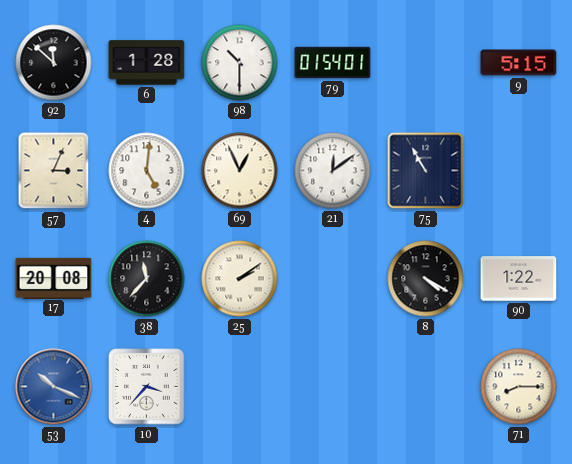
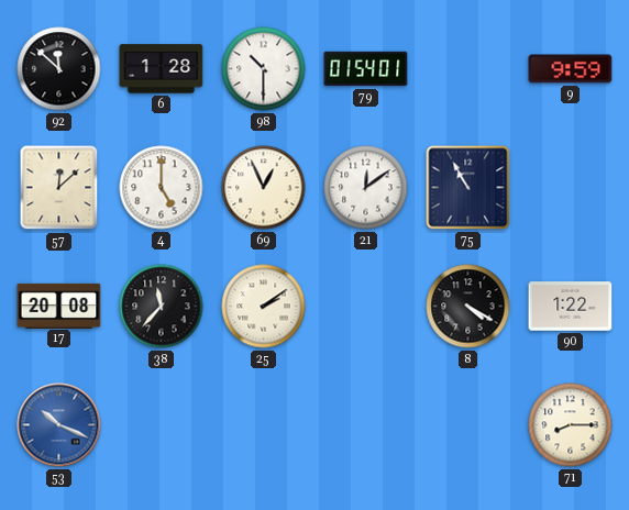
9: 5:15 -> 9:59
57: 3:04 -> 12:08
4: 5:01 -> 5:00
10: 3:37 -> none
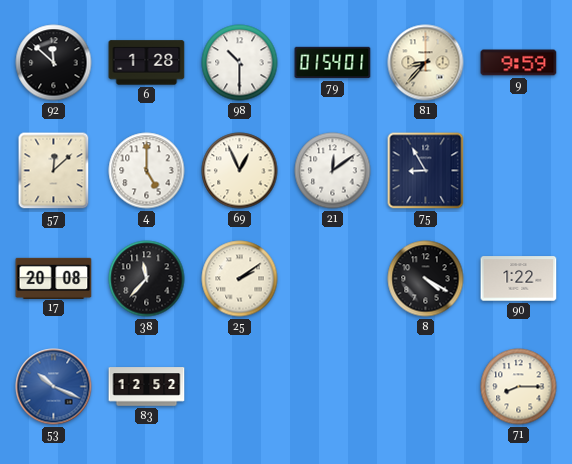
81: none -> 8:37
75: 10:55 -> 8:55
83: none -> 12:52
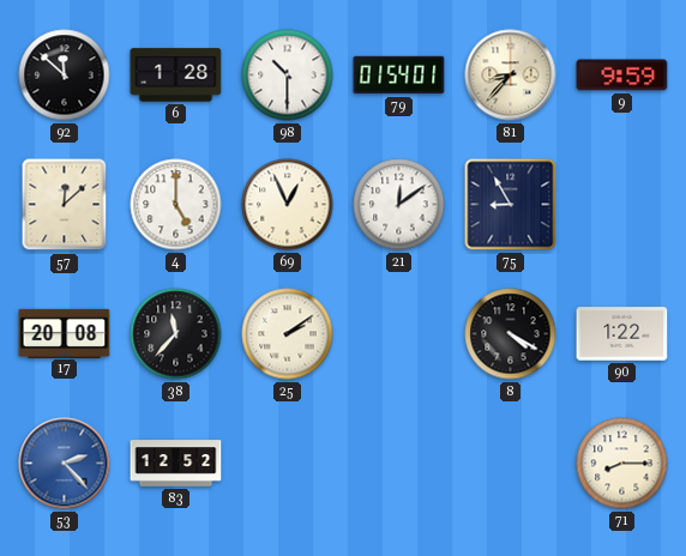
53: 10:19 -> 2:23
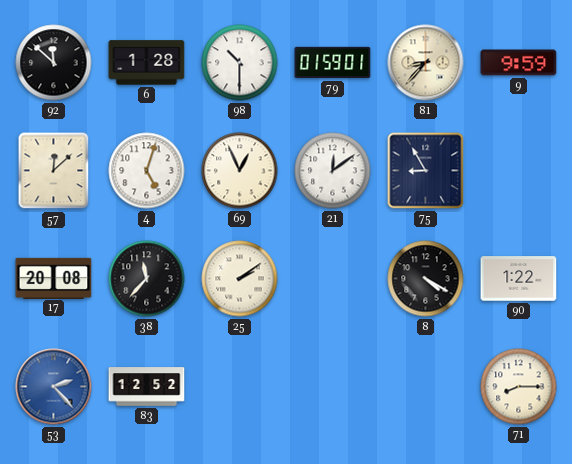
79: 01:54 -> 01:59
4: 5:00 -> 5:03
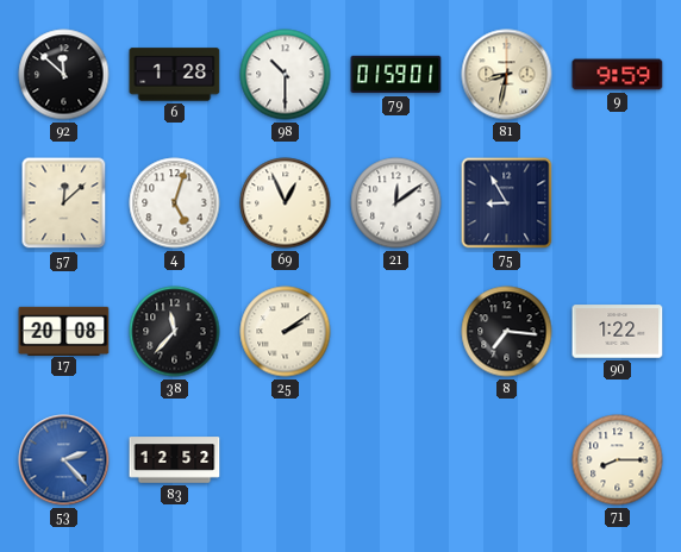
81: 8:37 -> 8:32
8: 4:20 -> 7:16
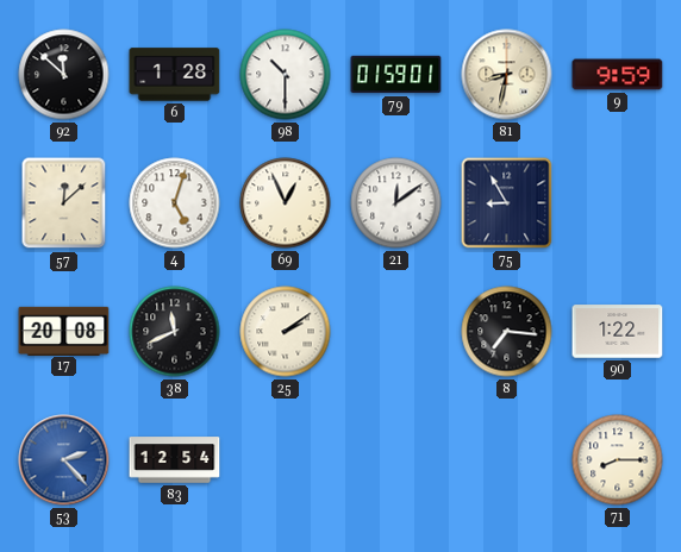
38: 11:37 -> 11:41
83: 12:52 -> 12:54
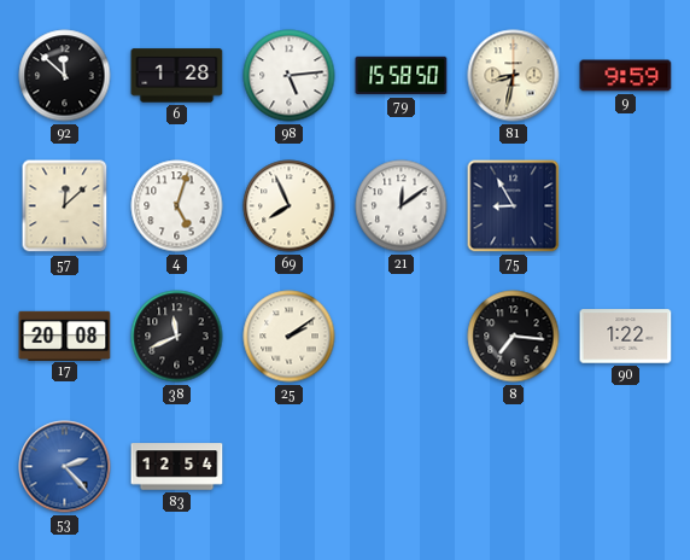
98: 10:30 -> 5:14
79: 01:59 -> 15:58
69: 12:56 -> 7:56
71: 8:15 -> none
